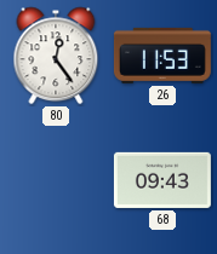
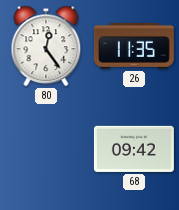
26: 11:53 -> 11:35
68: 09:43 -> 09:42
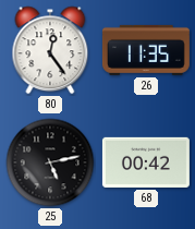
25: none -> 5:13
68: 09:42 -> 00:42
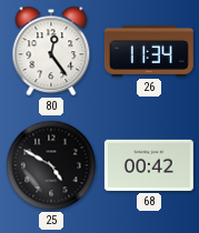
26: 11:35 -> 11:34
25: 5:13 -> 4:50
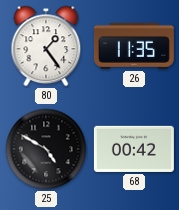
80: 12:24 -> 1:24
26: 11:34 -> 11:35
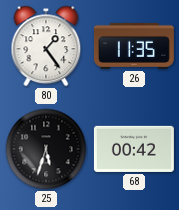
25: 4:50 -> 5:33
